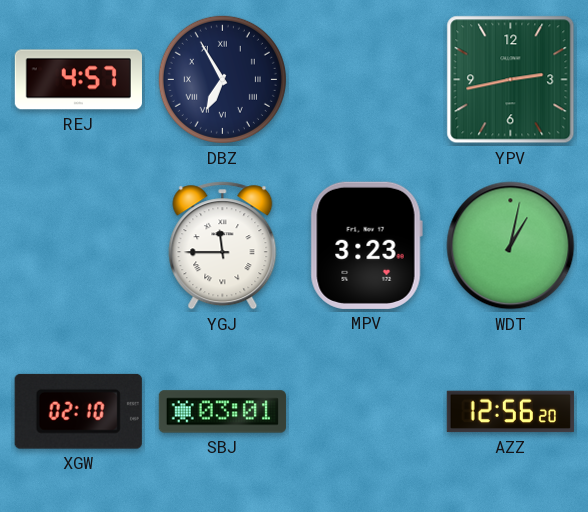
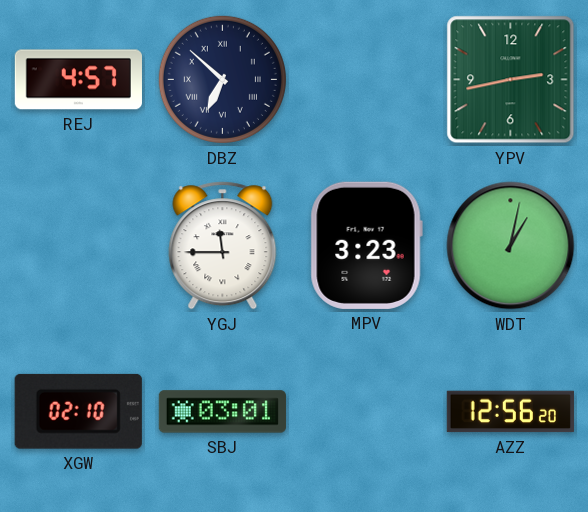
DBZ: 6:55 -> 6:52
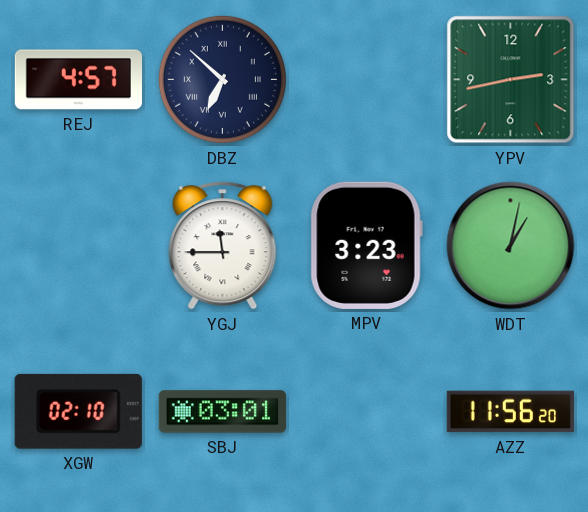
AZZ: 12:56 -> 11:56
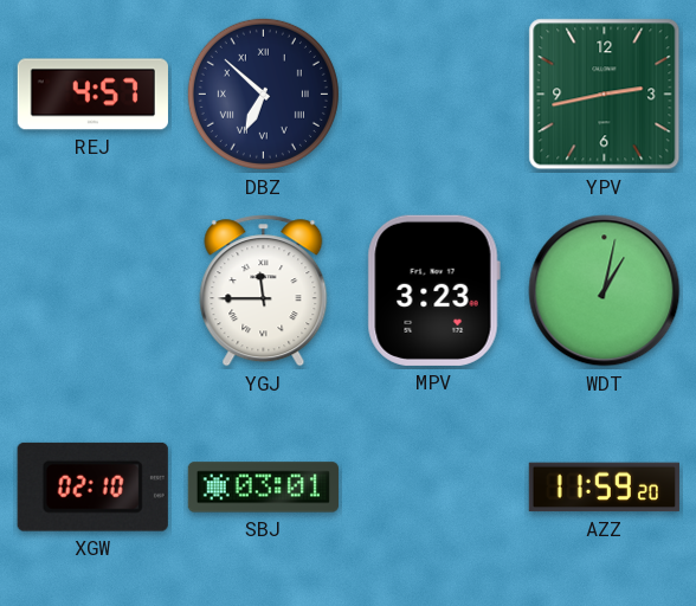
AZZ: 11:56 -> 11:59
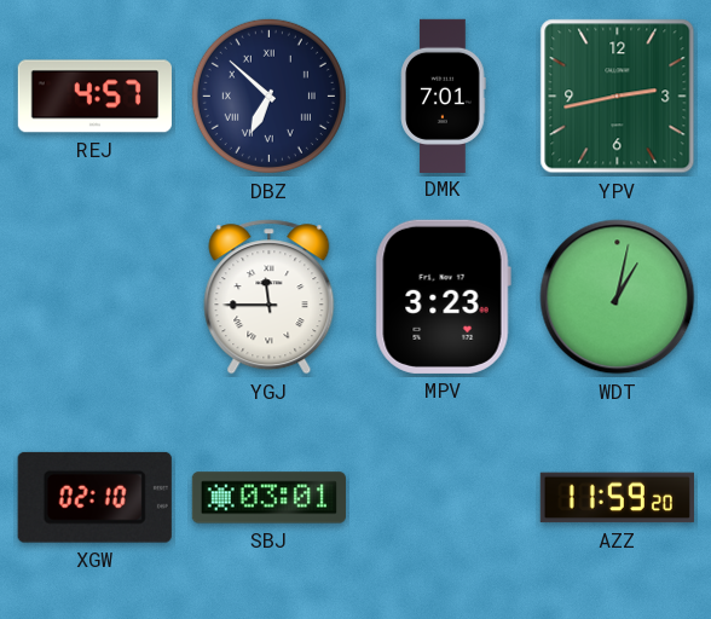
DMK: none -> 7:01
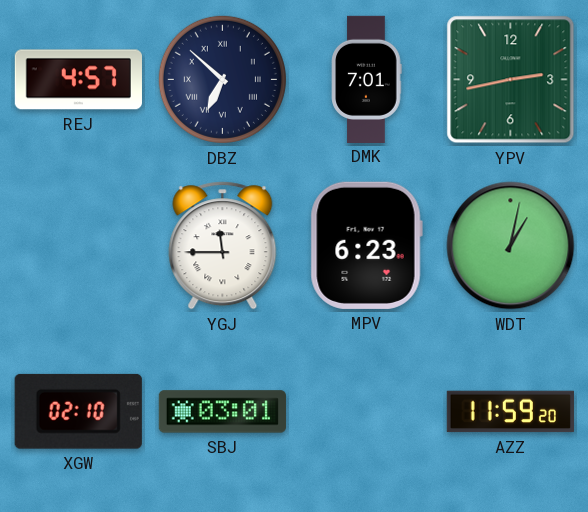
MPV: 3:23 -> 6:23
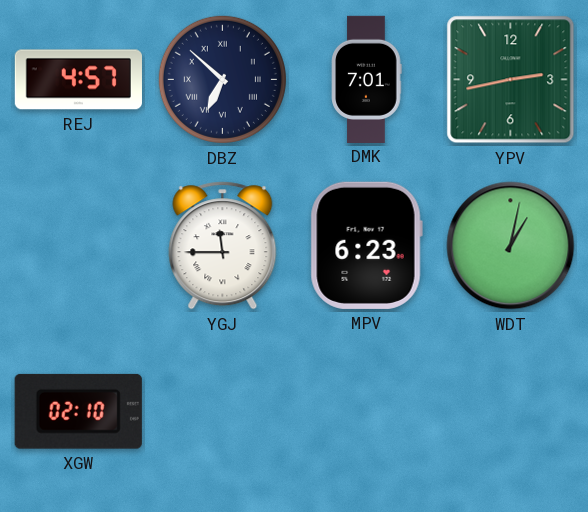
SBJ: 03:01 -> none
AZZ: 11:59 -> none
